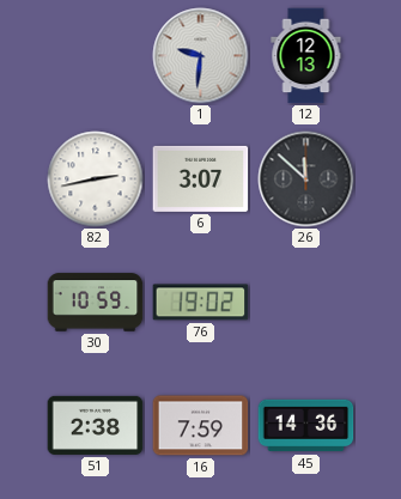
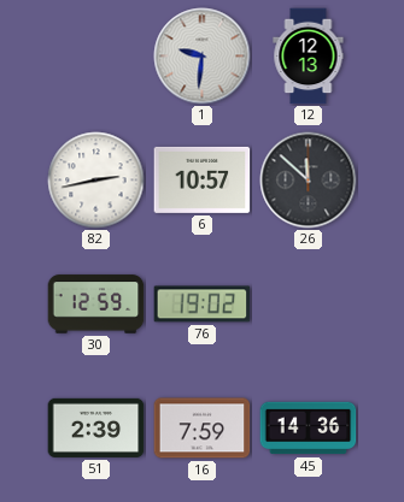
6: 3:07 -> 10:57
30: 10:59 -> 12:59
51: 2:38 -> 2:39
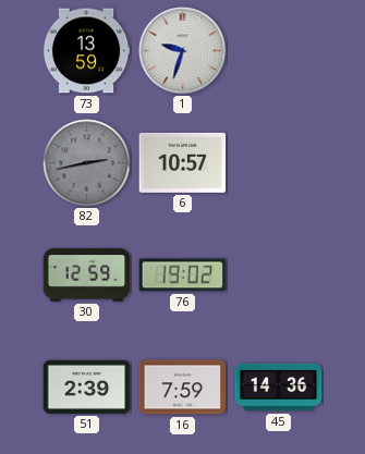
73: none -> 13:59
1: 9:31 -> 9:33
12: 12:13 -> none
82 dial: white -> grey
26: 11:52 -> none
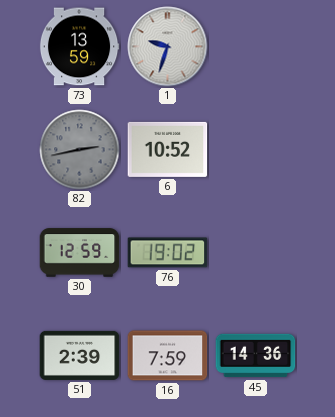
6: 10:57 -> 10:52
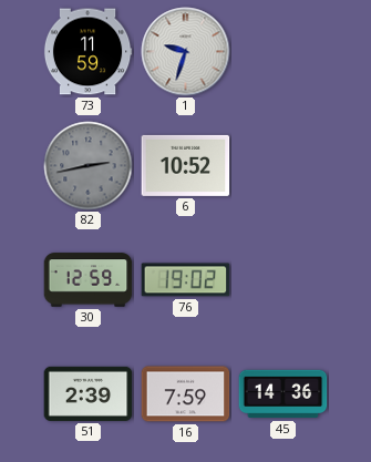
73: 13:59 -> 11:59
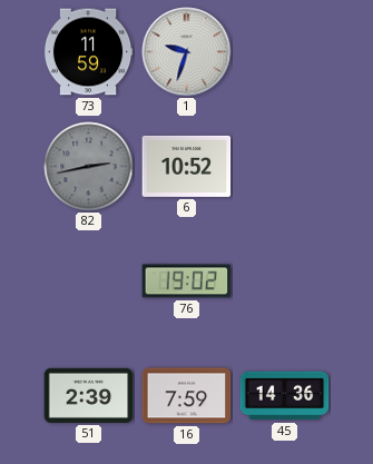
30: 12:59 -> none
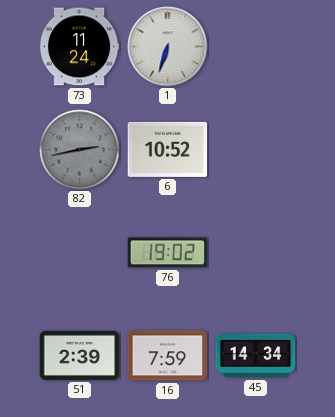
73: 11:59 -> 11:24
1: 9:33 -> 6:33
45: 14:36 -> 14:34
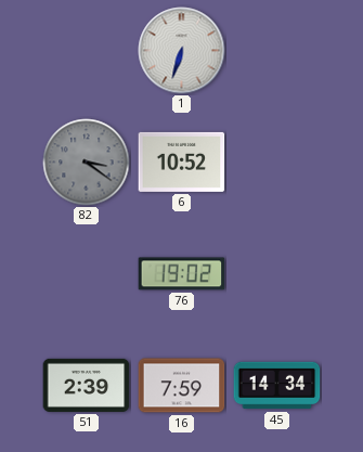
73: 11:24 -> none
82: 2:43 -> 3:21
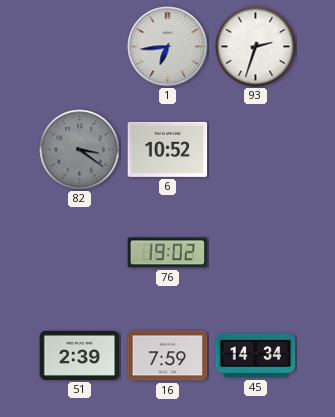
1: 6:33 -> 6:44
93: none -> 2:33
